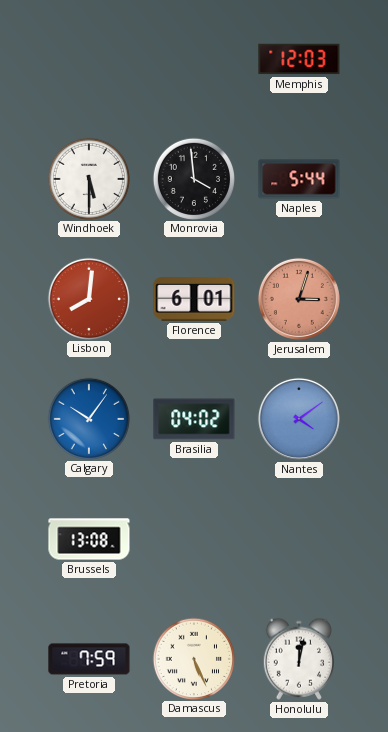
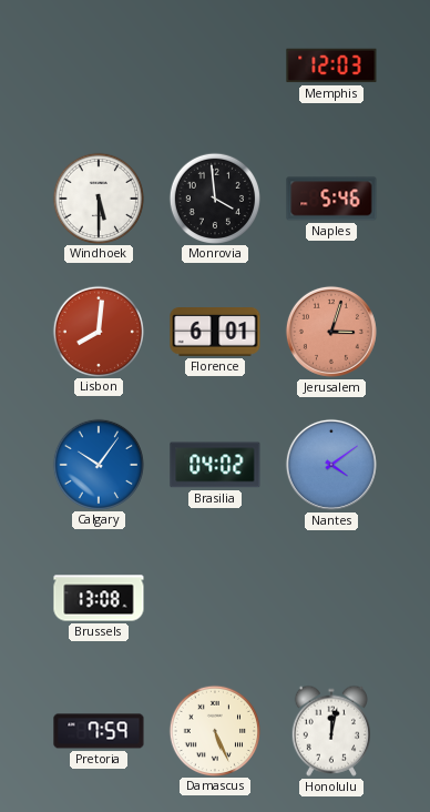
Naples: 5:44 -> 5:46
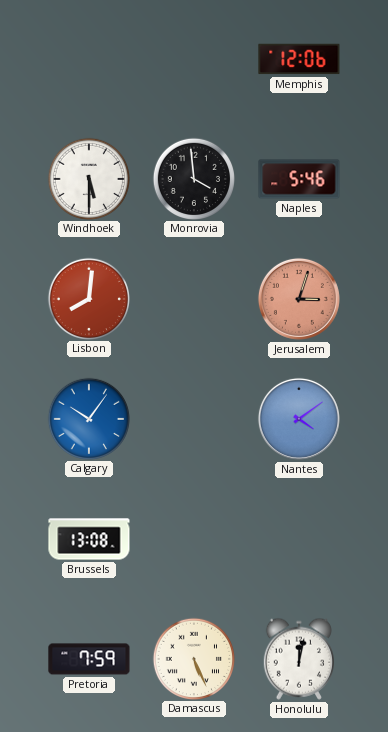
Memphis: 12:03 -> 12:06
Florence: 6:01 -> none
Brasilia: 04:02 -> none
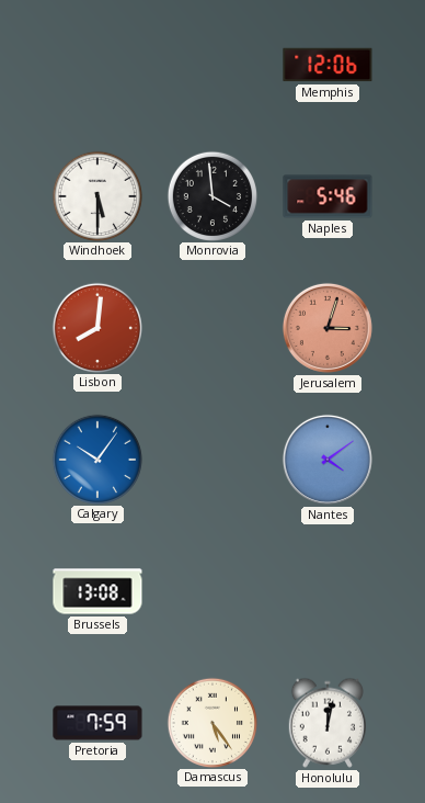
Damascus: 5:26 -> 5:24
